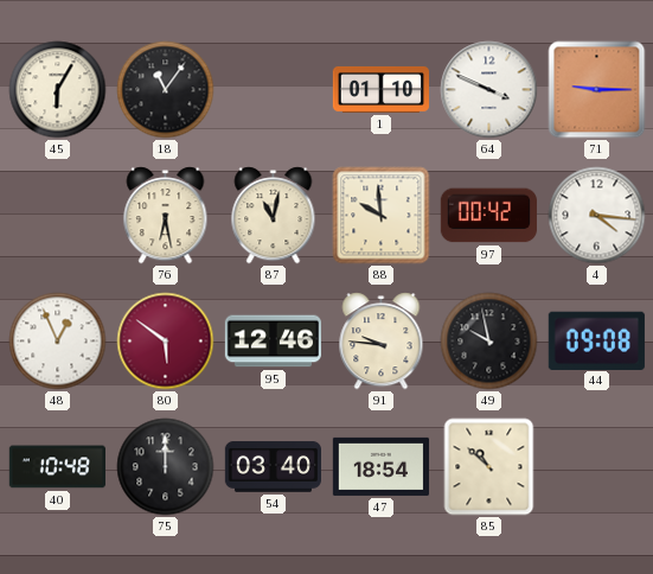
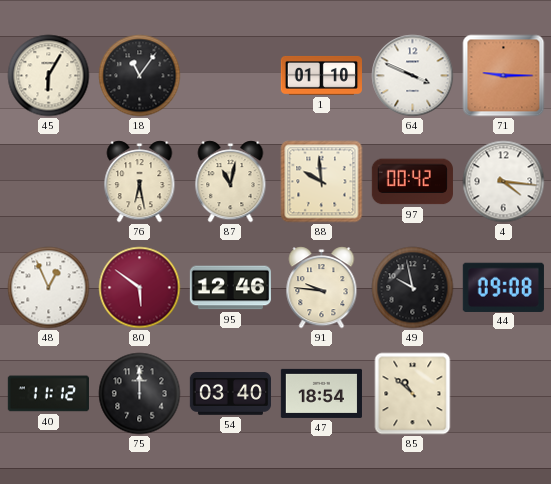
40: 10:48 -> 11:12
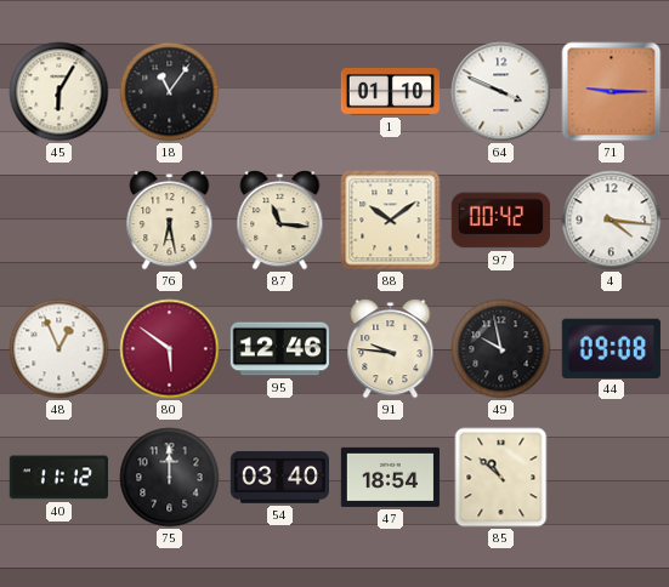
87: 11:02 -> 11:16
88: 9:59 -> 10:09
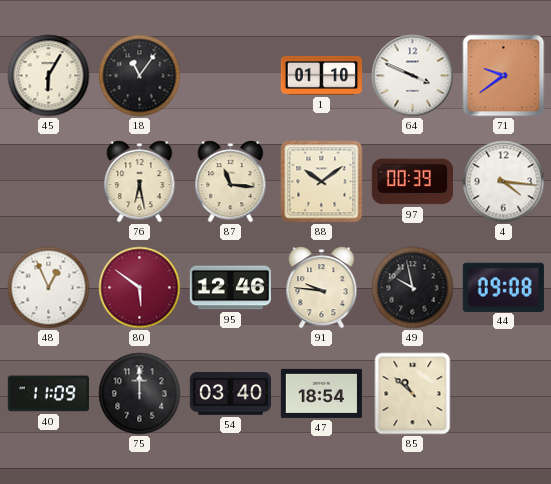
71: 9:15 -> 9:39
97: 00:42 -> 00:39
40: 11:12 -> 11:09
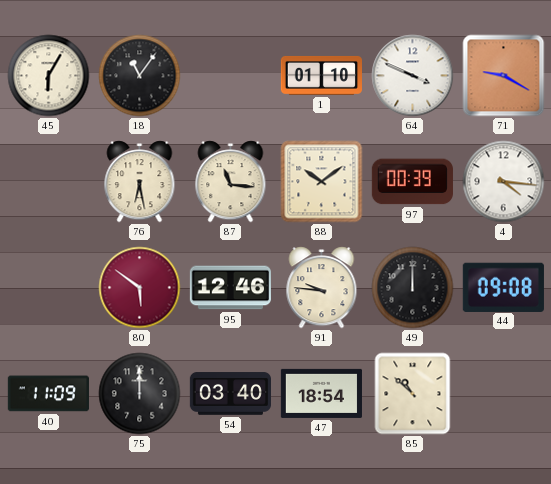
71: 9:39 -> 9:20
48: 12:56 -> none
49: 9:58 -> 12:00
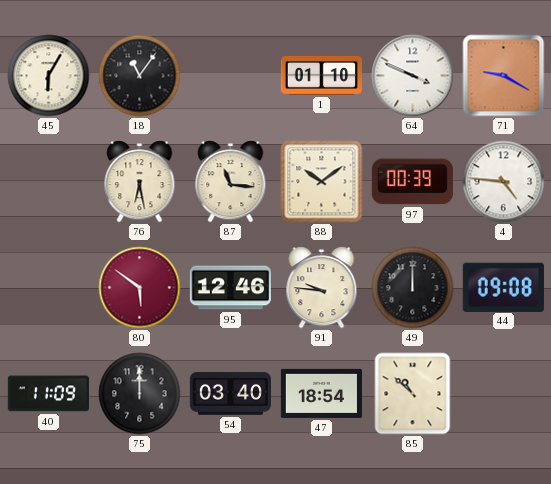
4: 4:16 -> 4:46
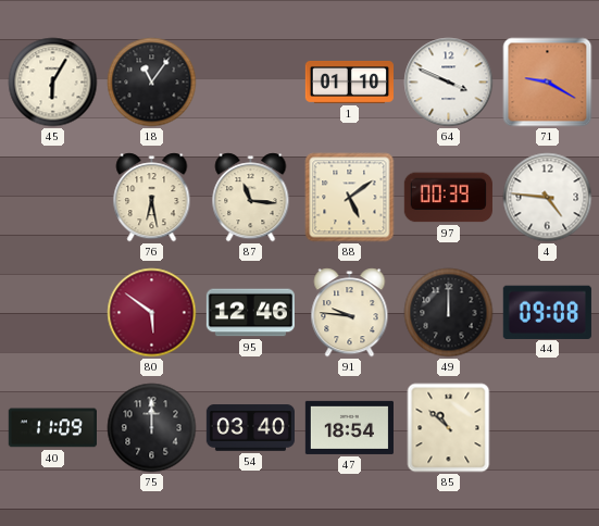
88: 10:09 -> 5:09
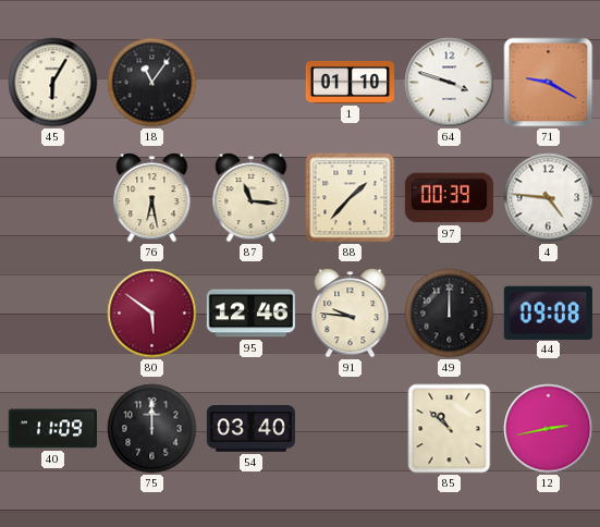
64: 3:49 -> 3:48
88: 5:09 -> 1:37
47: 18:54 -> none
12: none -> 2:43
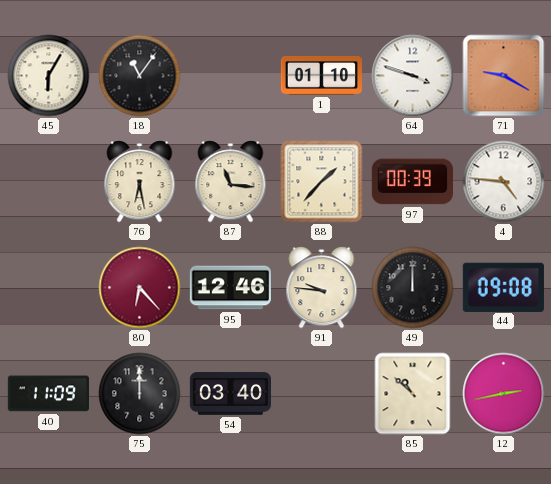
80: 5:51 -> 6:23
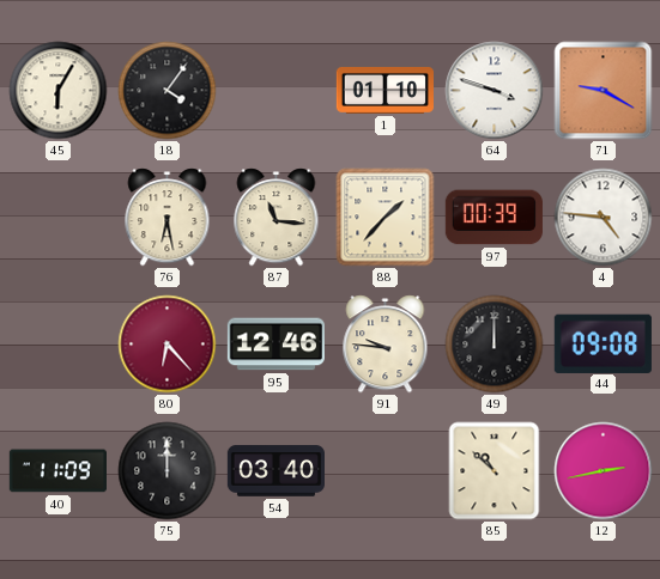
18: 11:06 -> 4:06
